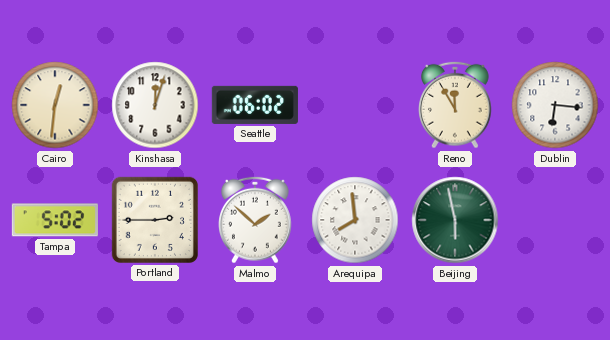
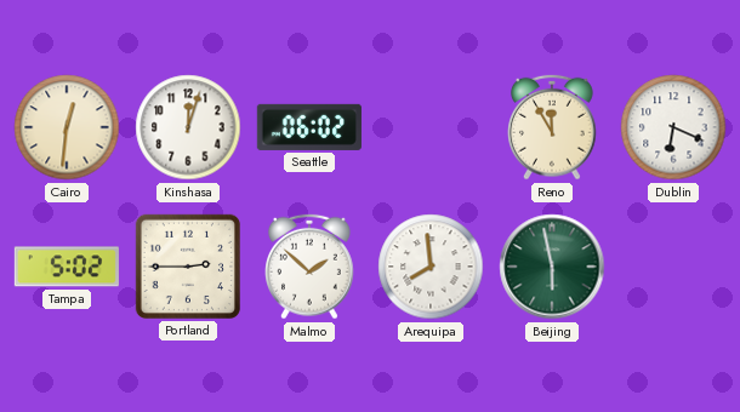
Dublin: 6:16 -> 6:19
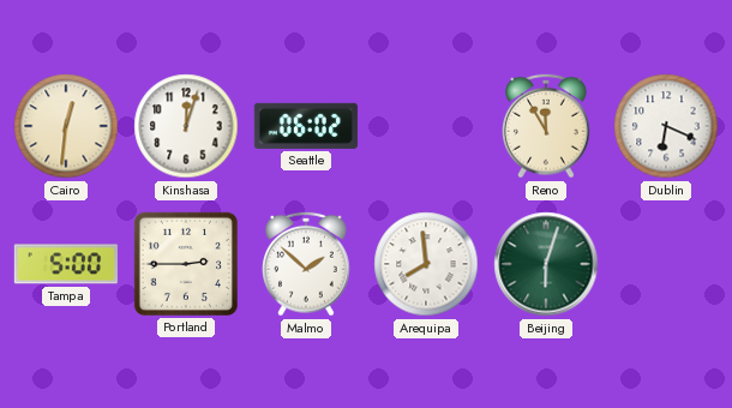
Tampa: 5:02 -> 5:00
Beijing: 5:58 -> 6:03
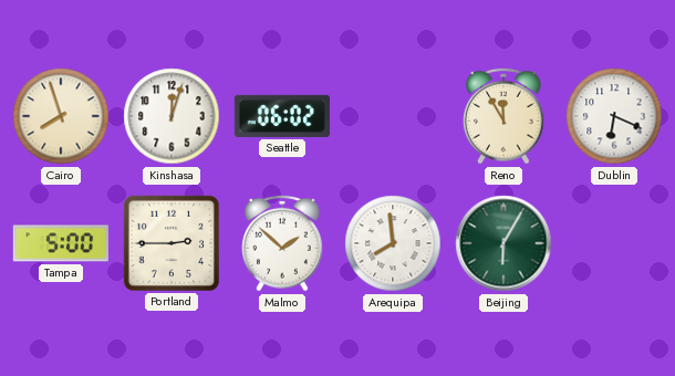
Cairo: 12:31 -> 7:57
Beijing: 6:03 -> 6:05
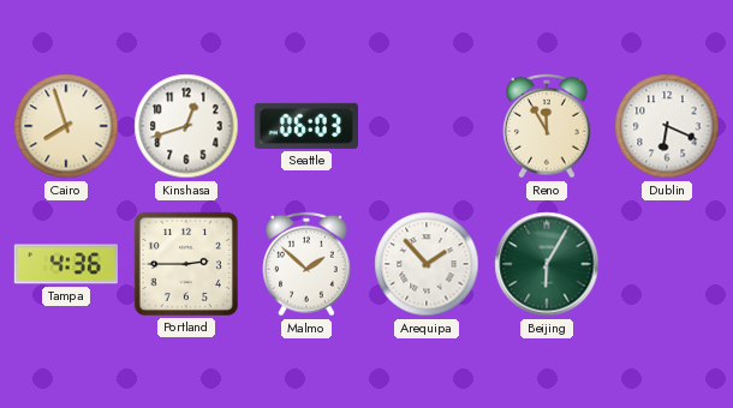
Kinshasa: 12:03 -> 12:42
Seattle: 06:02 -> 06:03
Tampa: 5:00 -> 4:36
Arequipa: 7:59 -> 1:53
